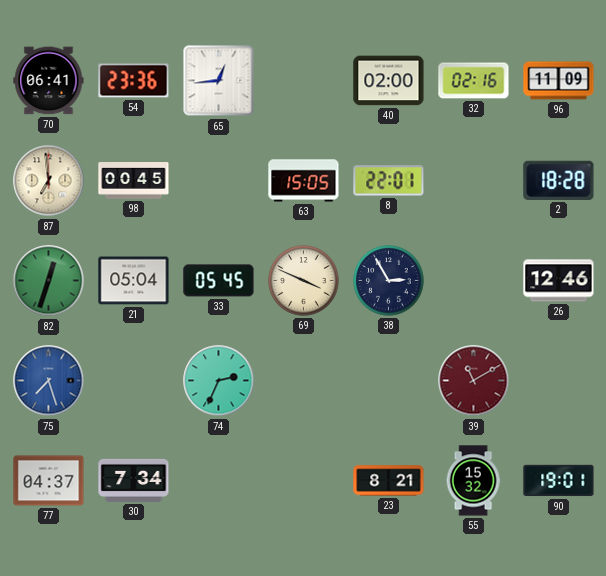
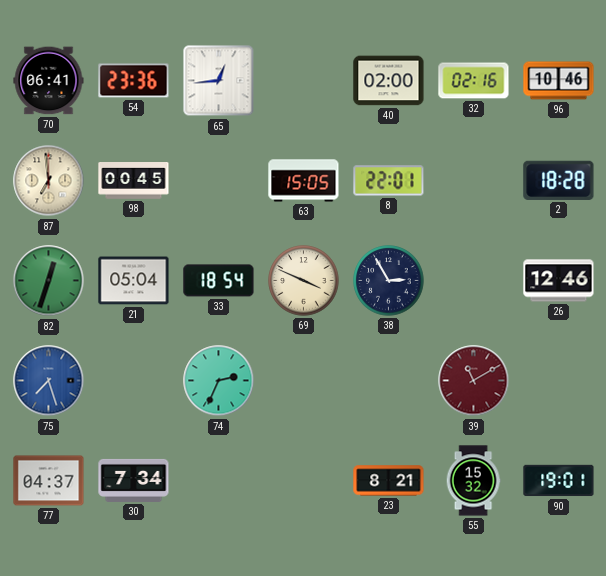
96: 11:09 -> 10:46
33: 05:45 -> 18:54
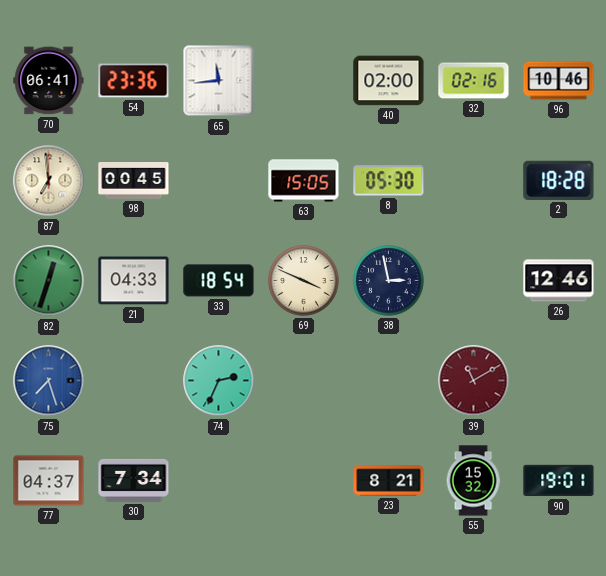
65: 12:44 -> 11:44
8: 22:01 -> 05:30
21: 05:04 -> 04:33
38: 2:55 -> 2:58
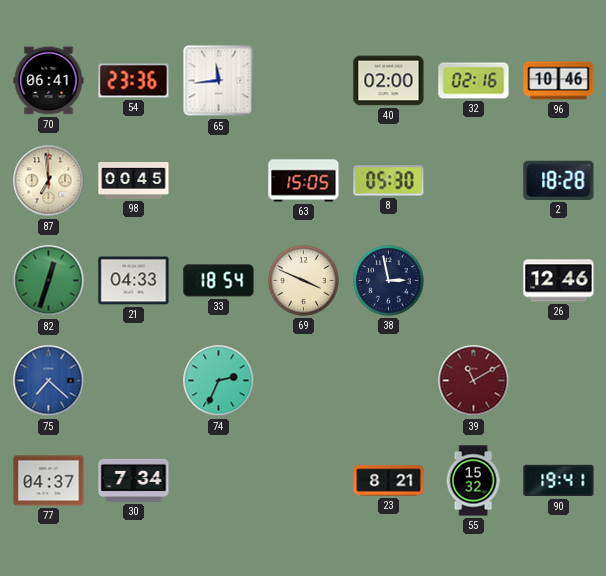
75: 7:27 -> 7:22
90: 19:01 -> 19:41
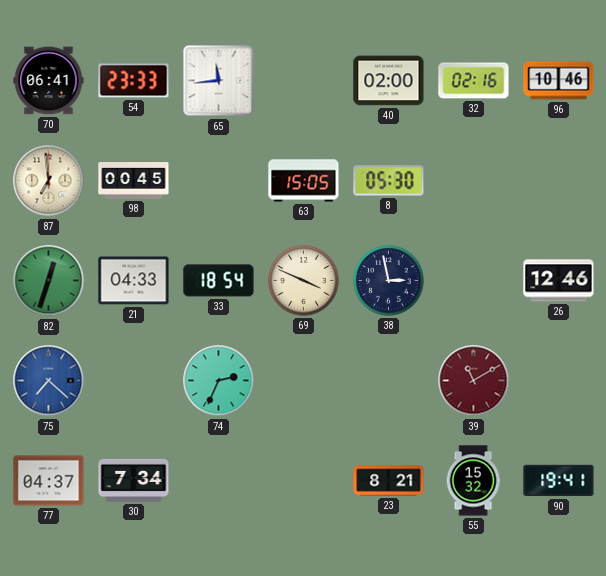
54: 23:36 -> 23:33
2: 18:28 -> none
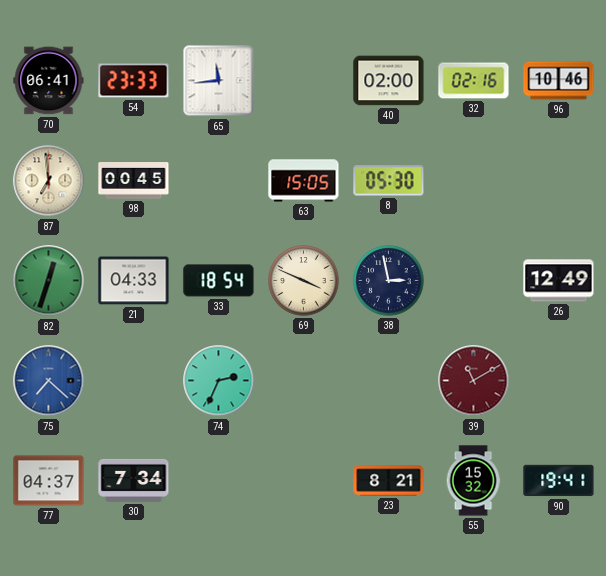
26: 12:46 -> 12:49
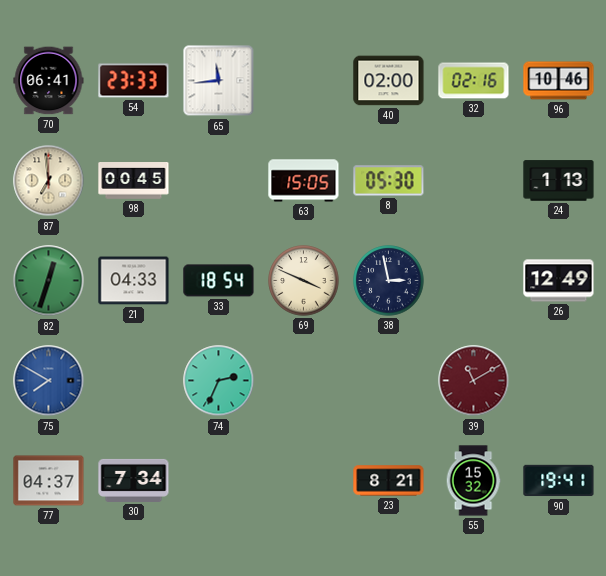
24: none -> 1:13
75: 7:22 -> 7:50
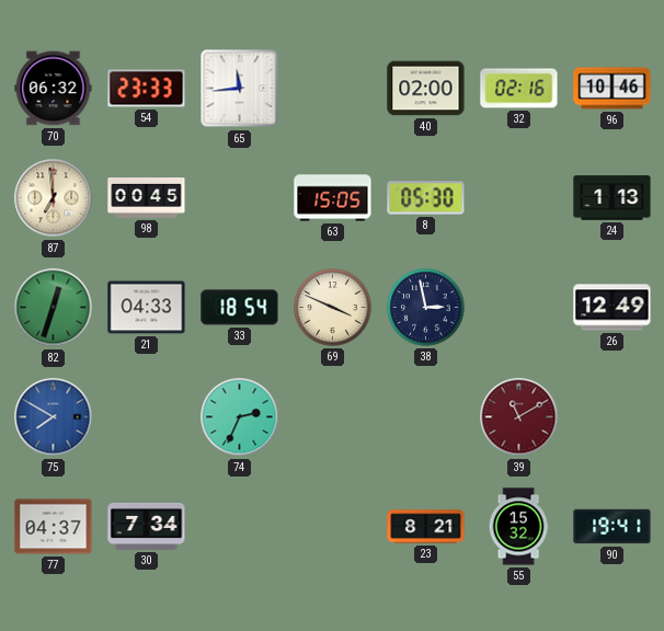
70: 06:41 -> 06:32
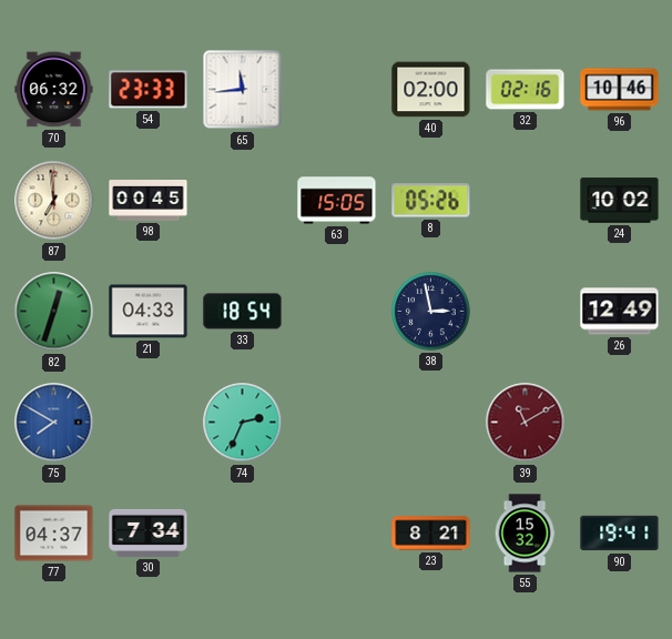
8: 05:30 -> 05:26
24: 1:13 -> 10:02
69: 3:49 -> none
